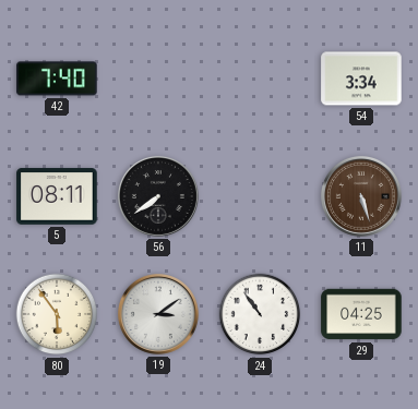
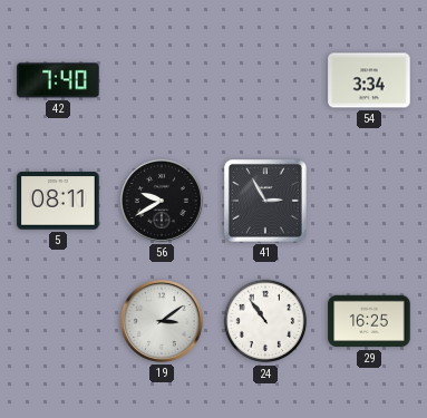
56: 7:39 -> 9:40
41: none -> 2:55
11: 5:27 -> none
80: 5:54 -> none
29: 04:25 -> 16:25
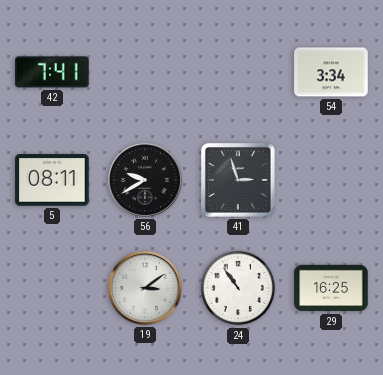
42: 7:40 -> 7:41
41: 2:55 -> 2:57
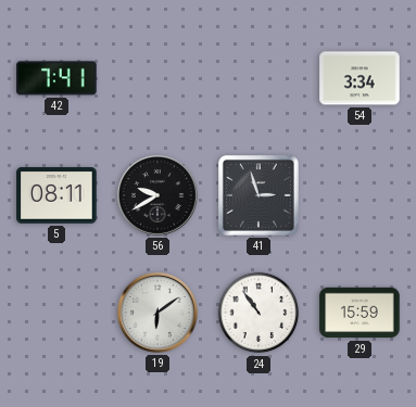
19: 3:09 -> 6:09
29: 16:25 -> 15:59
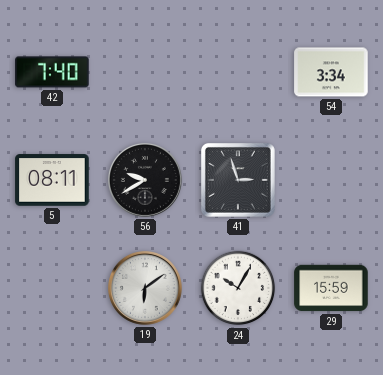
42: 7:41 -> 7:40
24: 10:54 -> 10:05
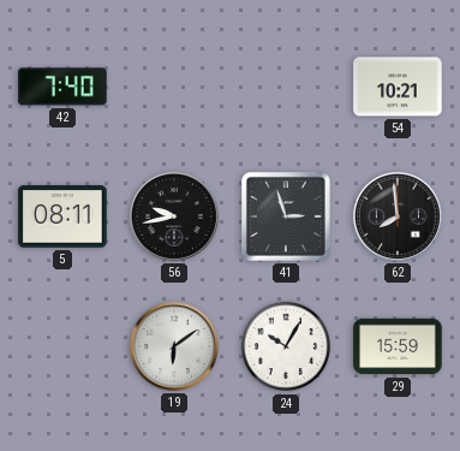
54: 3:34 -> 10:21
56: 9:40 -> 9:43
62: none -> 7:59
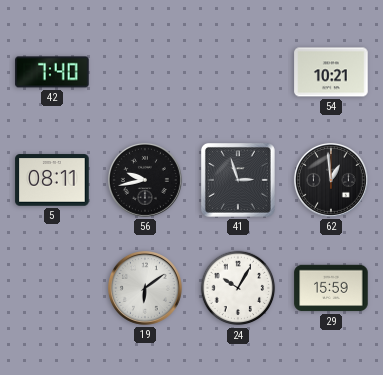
62: 7:59 -> 12:59
